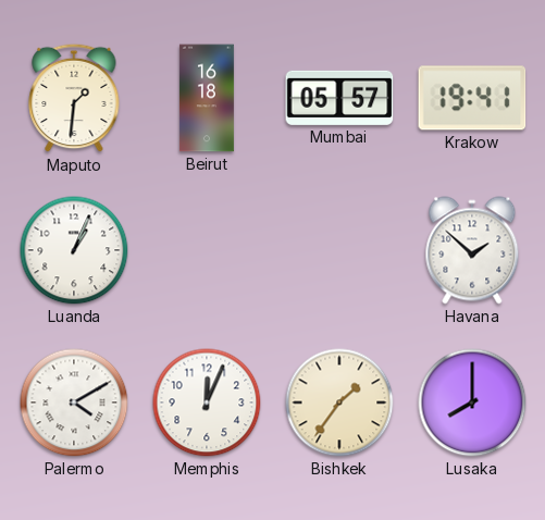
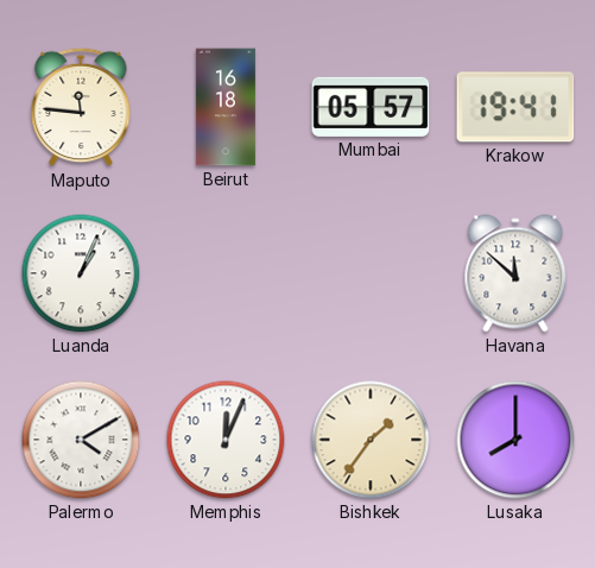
Maputo: 1:31 -> 11:46
Havana: 1:52 -> 11:52
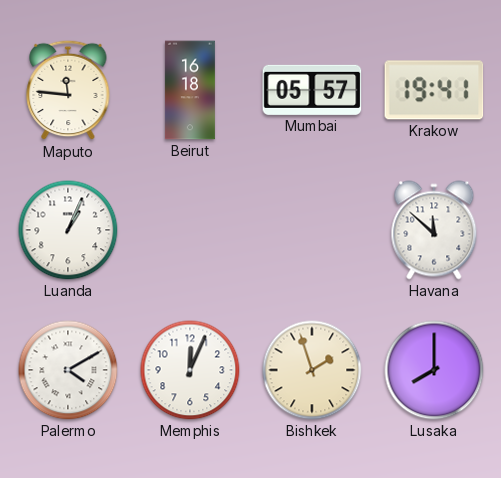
Bishkek: 1:36 -> 1:57
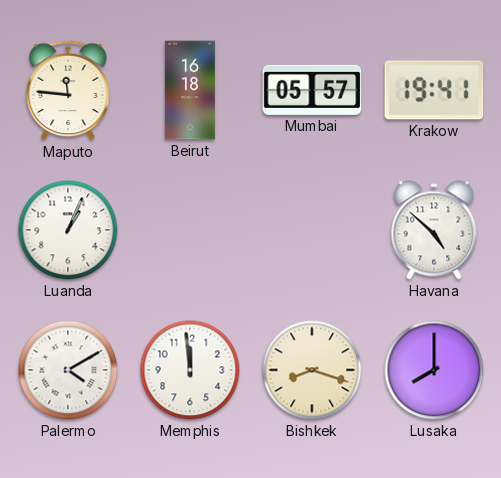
Havana: 11:52 -> 4:52
Memphis: 12:04 -> 11:59
Bishkek: 1:57 -> 8:18
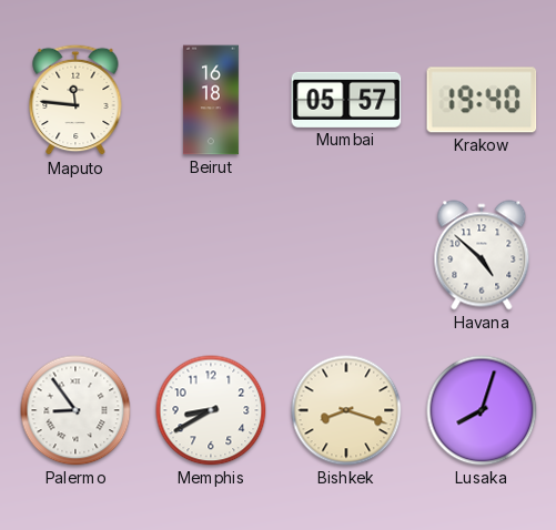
Krakow: 19:41 -> 19:40
Luanda: 1:04 -> none
Palermo: 4:10 -> 8:54
Memphis: 11:59 -> 8:40
Lusaka: 8:00 -> 8:03
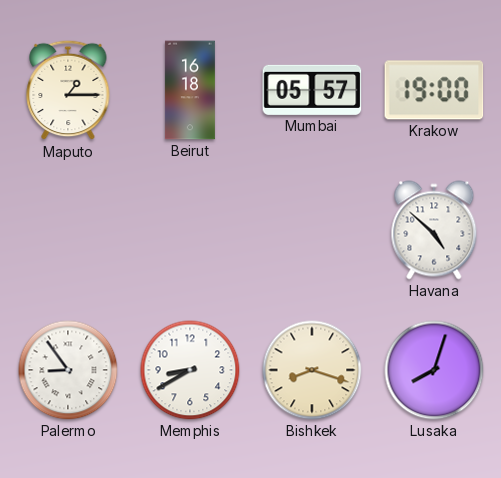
Maputo: 11:46 -> 1:15
Krakow: 19:40 -> 19:00
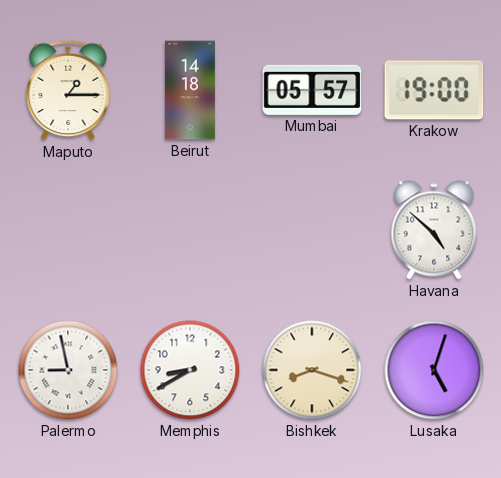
Beirut: 16:18 -> 14:18
Palermo: 8:54 -> 8:58
Lusaka: 8:03 -> 5:03
